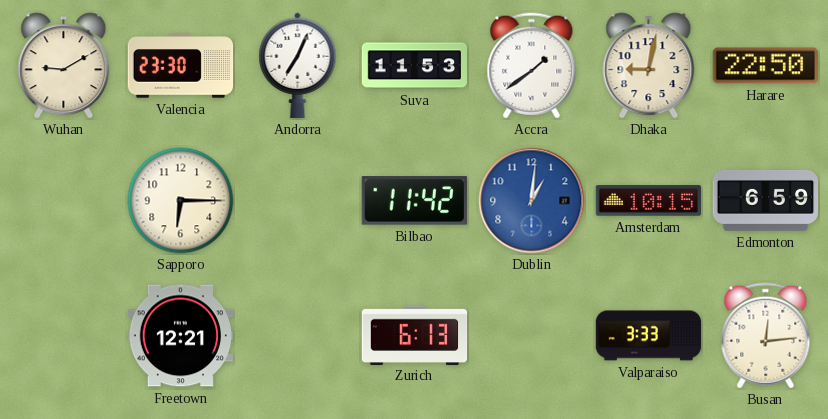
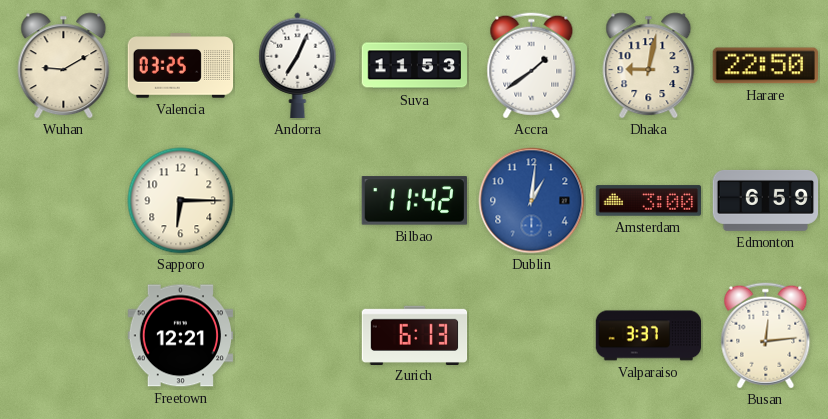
Valencia: 23:30 -> 03:25
Amsterdam: 10:15 -> 3:00
Valparaiso: 3:33 -> 3:37
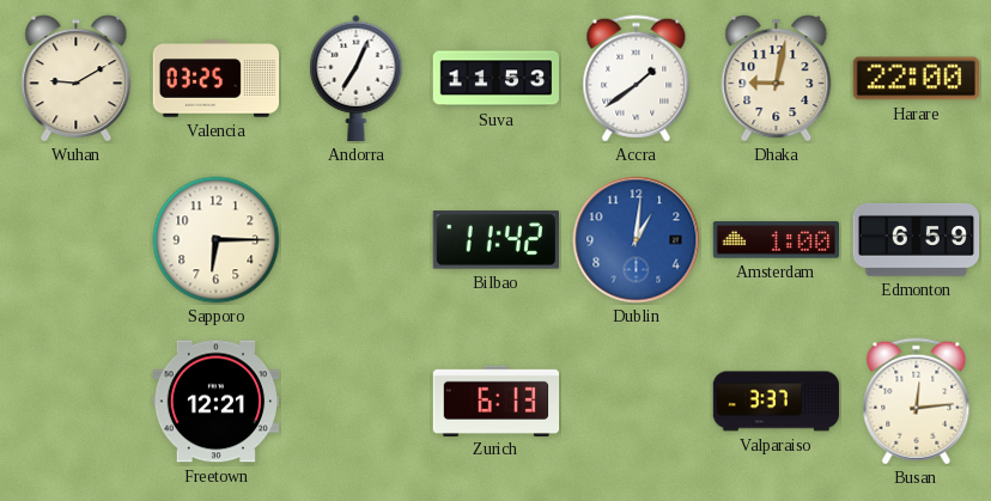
Harare: 22:50 -> 22:00
Amsterdam: 3:00 -> 1:00
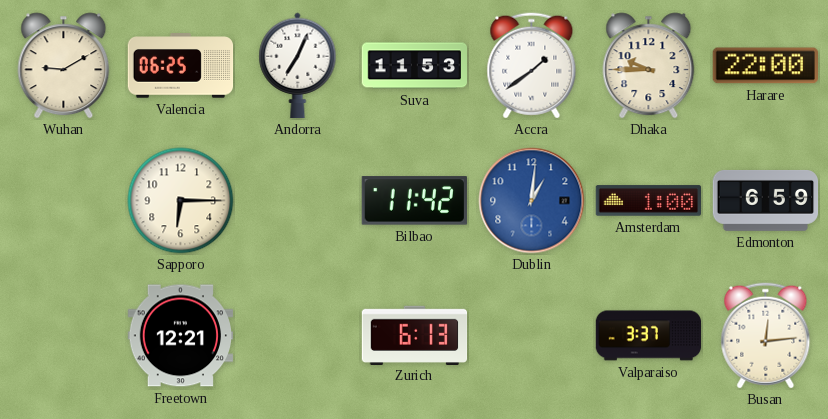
Valencia: 03:25 -> 06:25
Dhaka: 9:02 -> 9:45
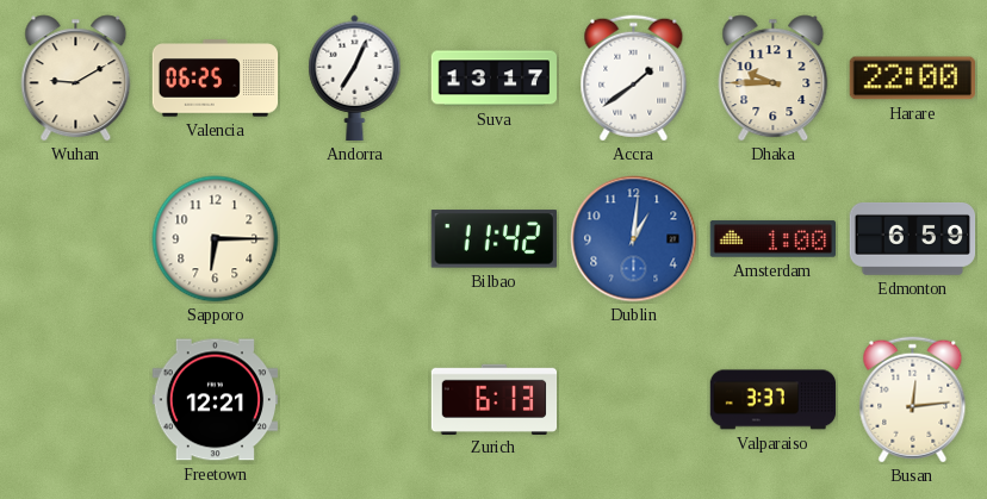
Suva: 11:53 -> 13:17
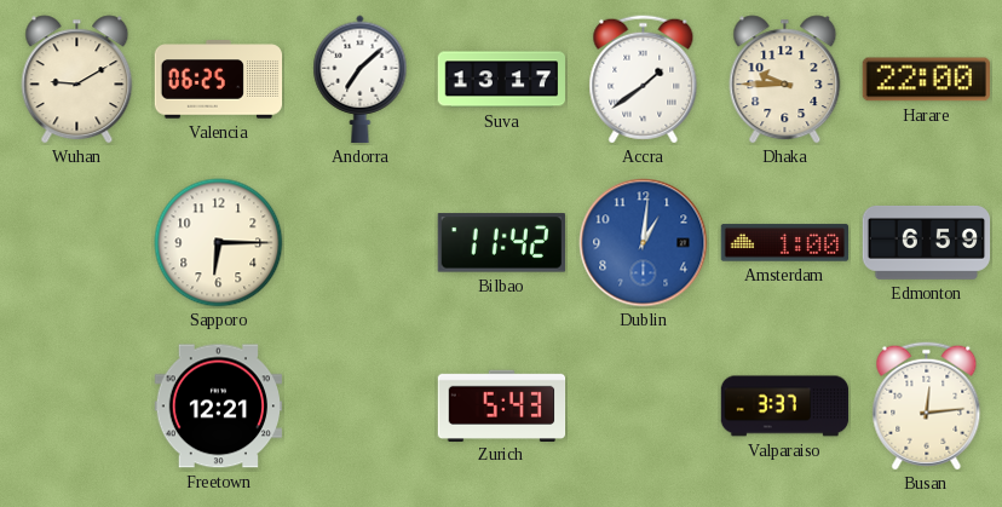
Andorra: 7:04 -> 7:08
Zurich: 6:13 -> 5:43
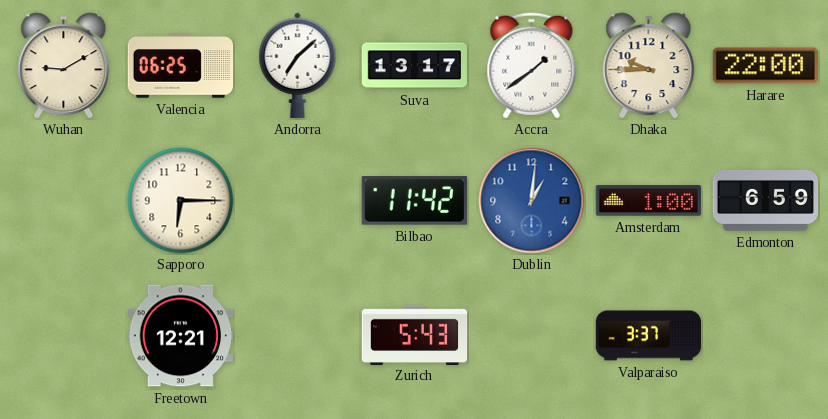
Busan: 12:14 -> none
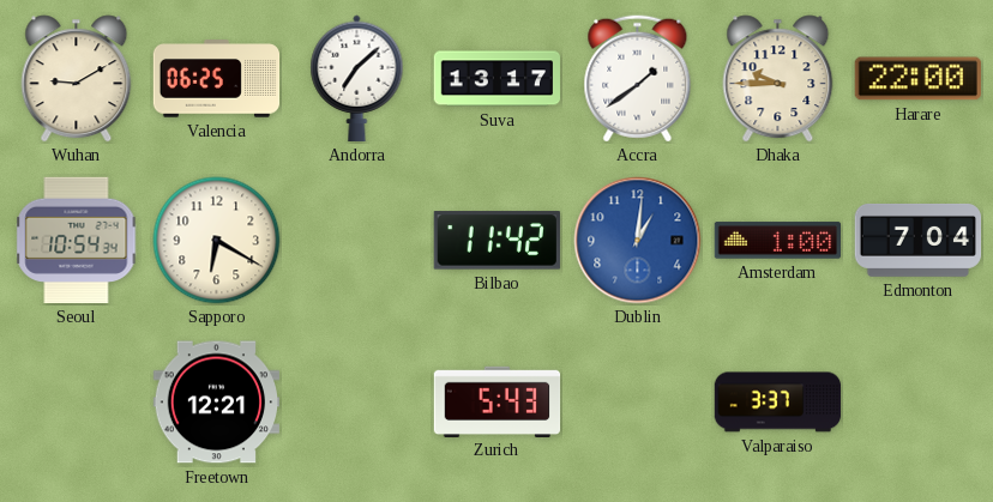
Seoul: none -> 10:54
Sapporo: 6:15 -> 6:20
Edmonton: 6:59 -> 7:04
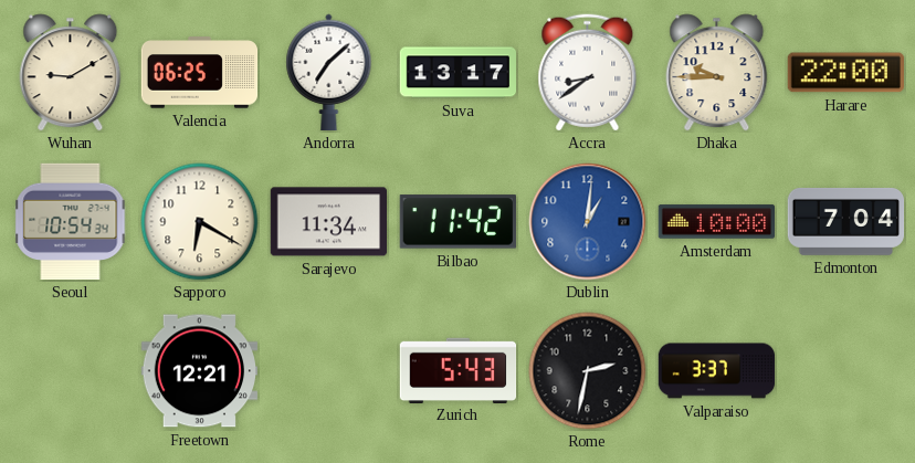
Accra: 1:39 -> 8:39
Sarajevo: none -> 11:34
Amsterdam: 1:00 -> 10:00
Rome: none -> 2:32
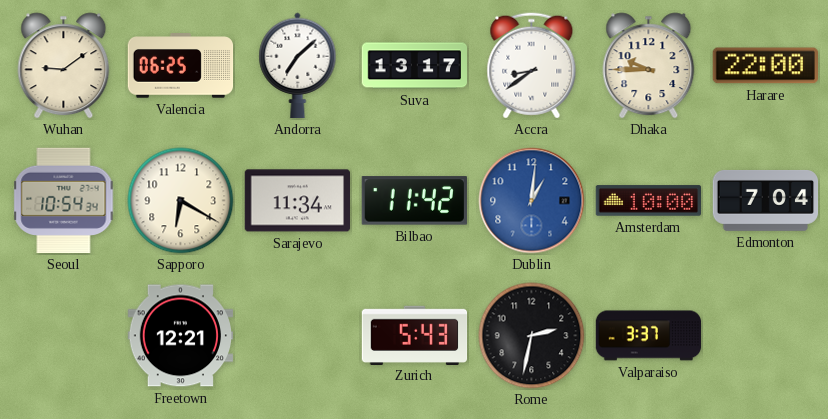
Wuhan: 9:10 -> 9:09
